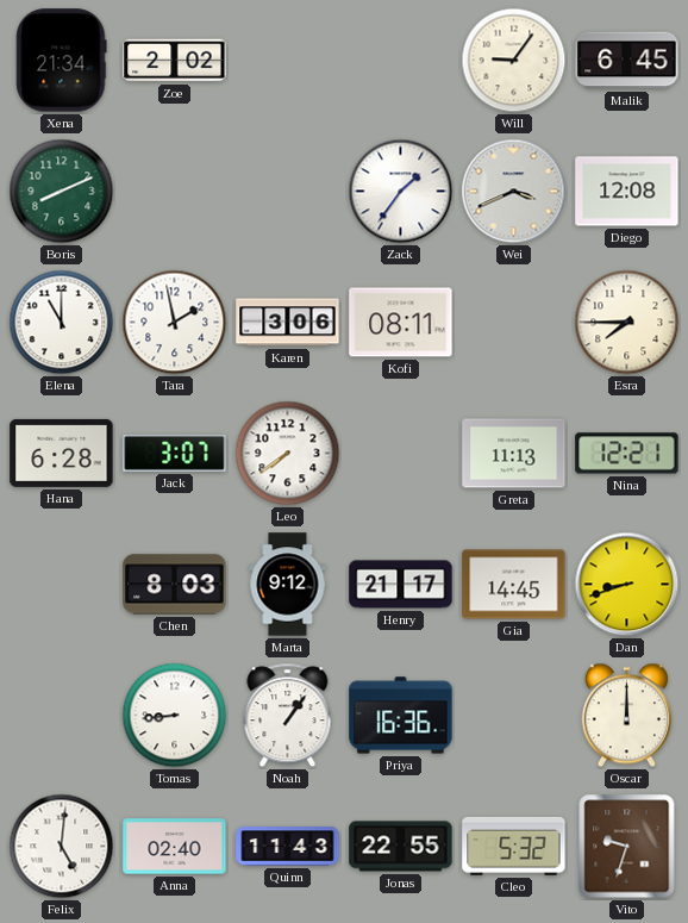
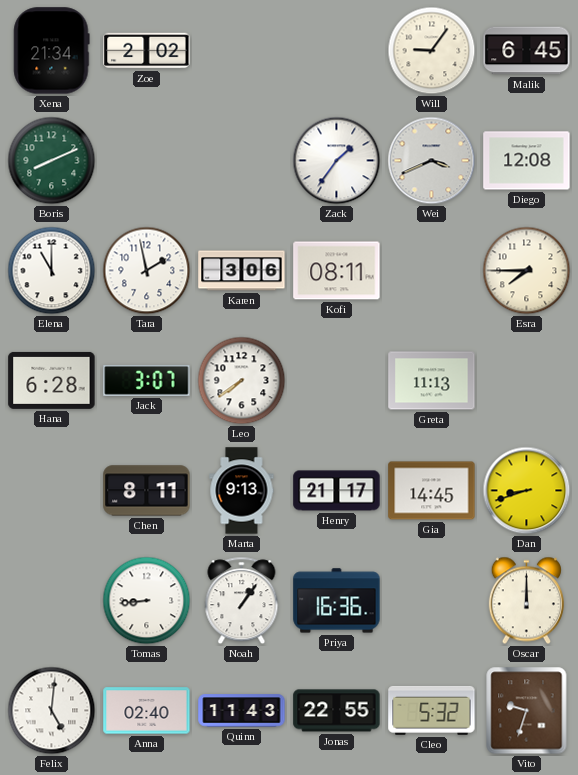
Nina: 12:21 -> none
Chen: 8:03 -> 8:11
Marta: 9:12 -> 9:13
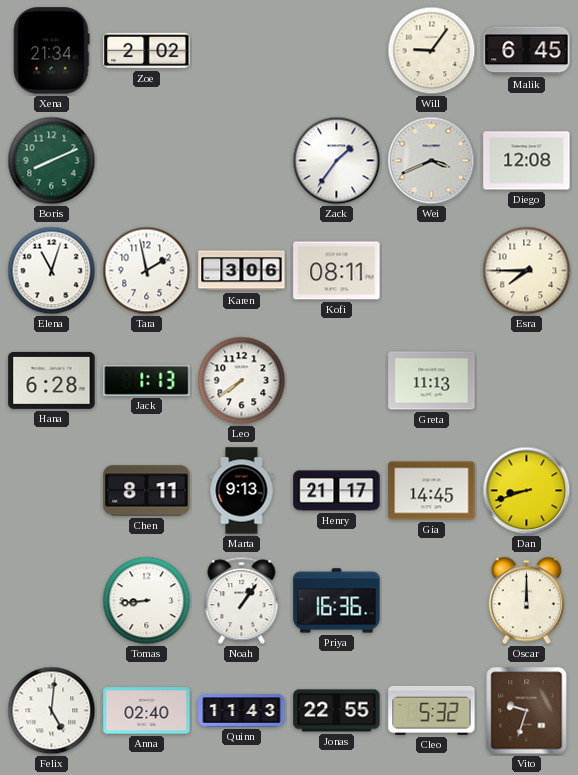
Elena: 11:00 -> 11:03
Jack: 3:07 -> 1:13
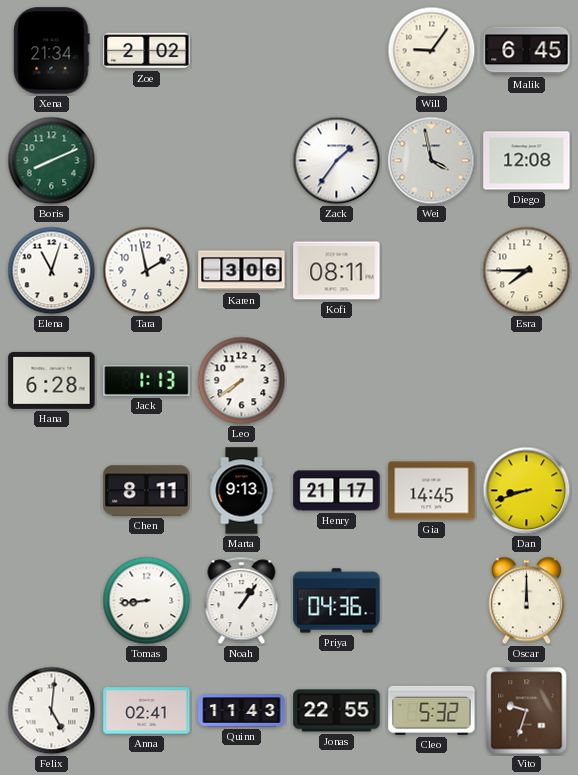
Wei: 3:41 -> 3:58
Greta: 11:13 -> none
Priya: 16:36 -> 04:36
Anna: 02:40 -> 02:41
